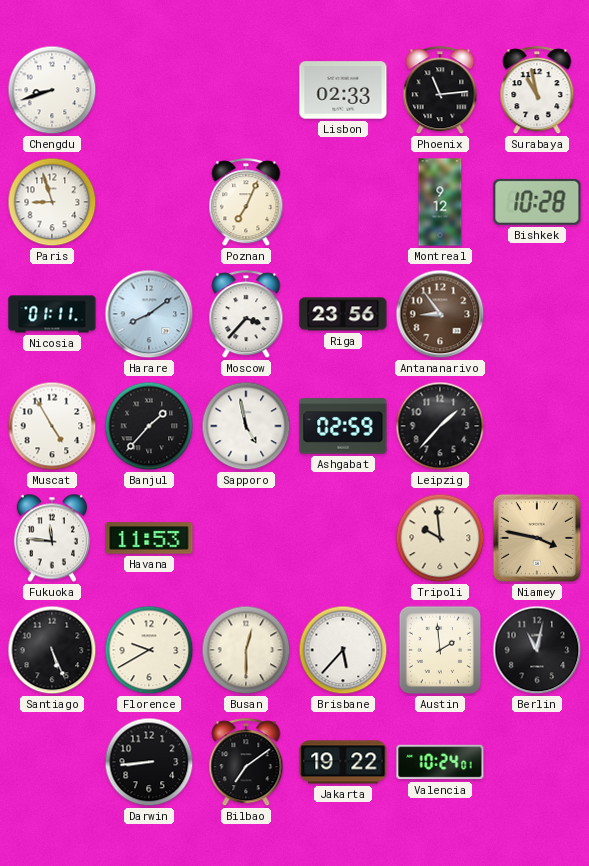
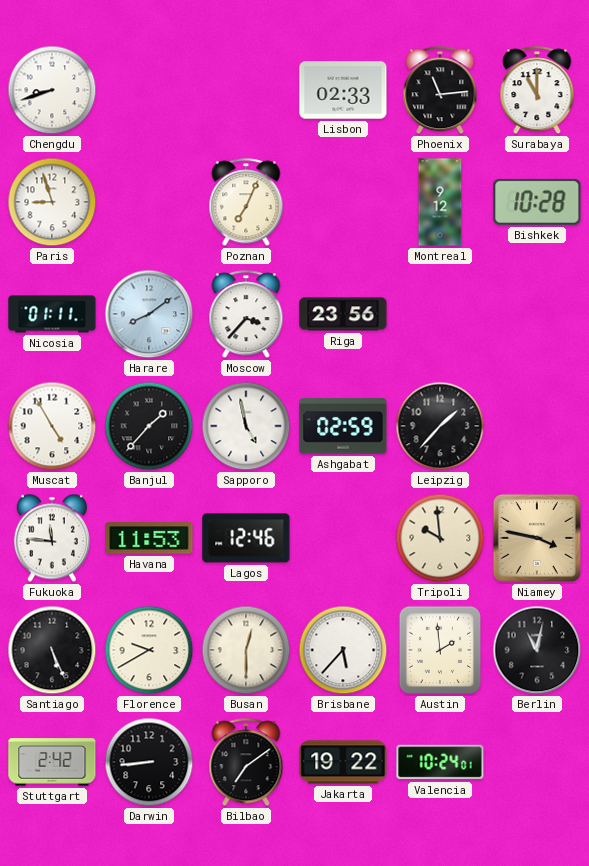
Surabaya: 10:58 -> 11:00
Antananarivo: 8:54 -> none
Lagos: none -> 12:46
Stuttgart: none -> 2:42
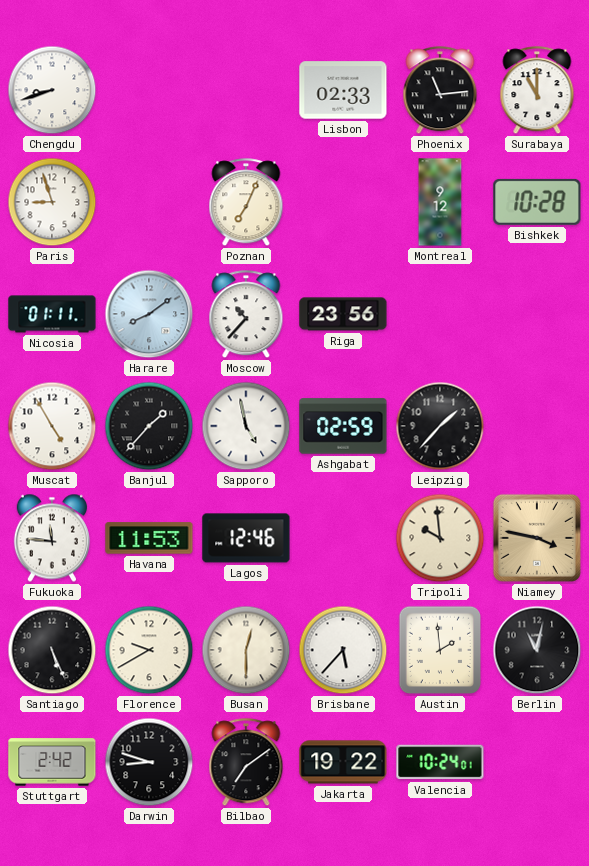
Moscow: 3:37 -> 10:37
Darwin: 8:44 -> 8:48
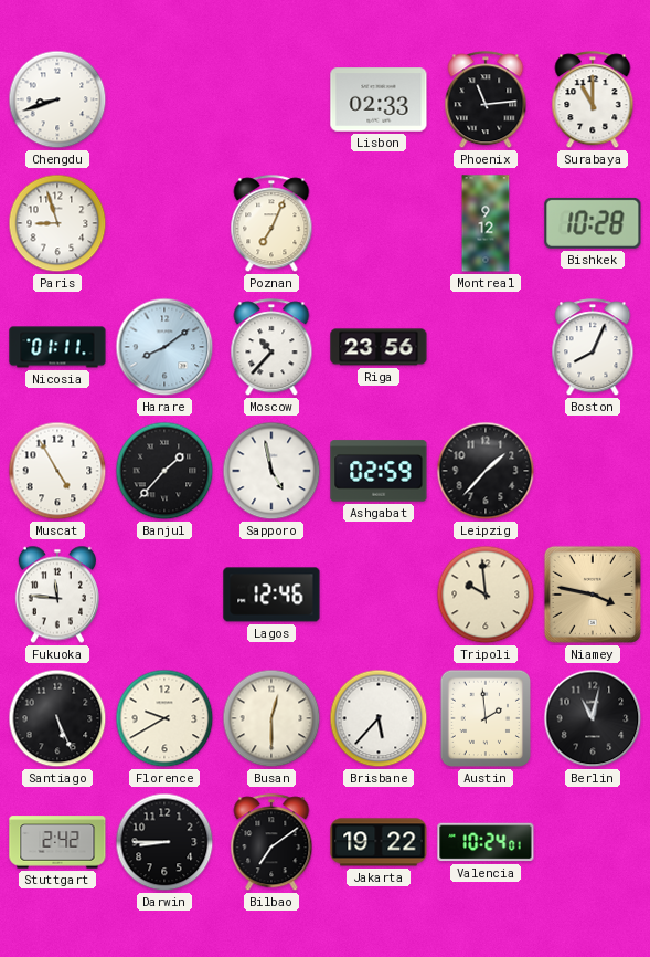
Boston: none -> 8:04
Havana: 11:53 -> none
Darwin: 8:48 -> 8:45
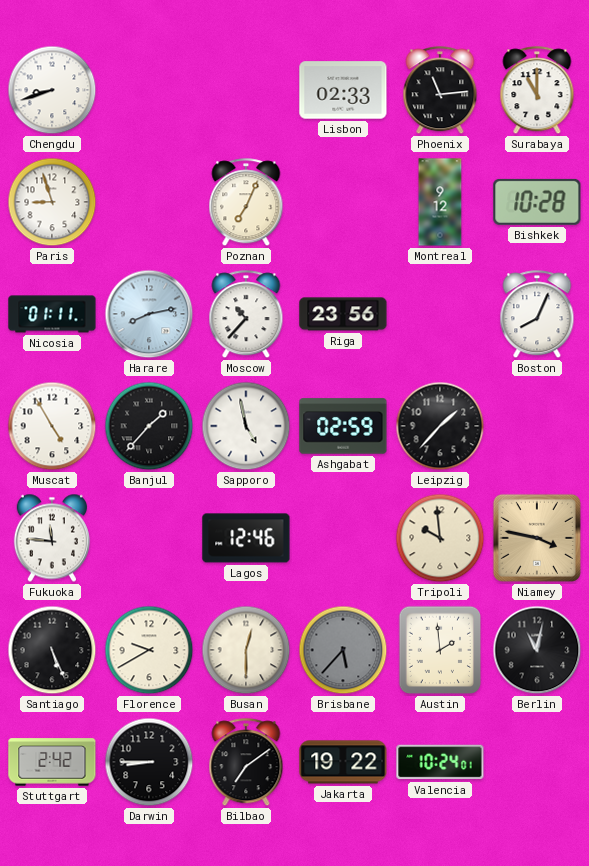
Harare: 8:09 -> 8:13
Brisbane dial: white -> grey
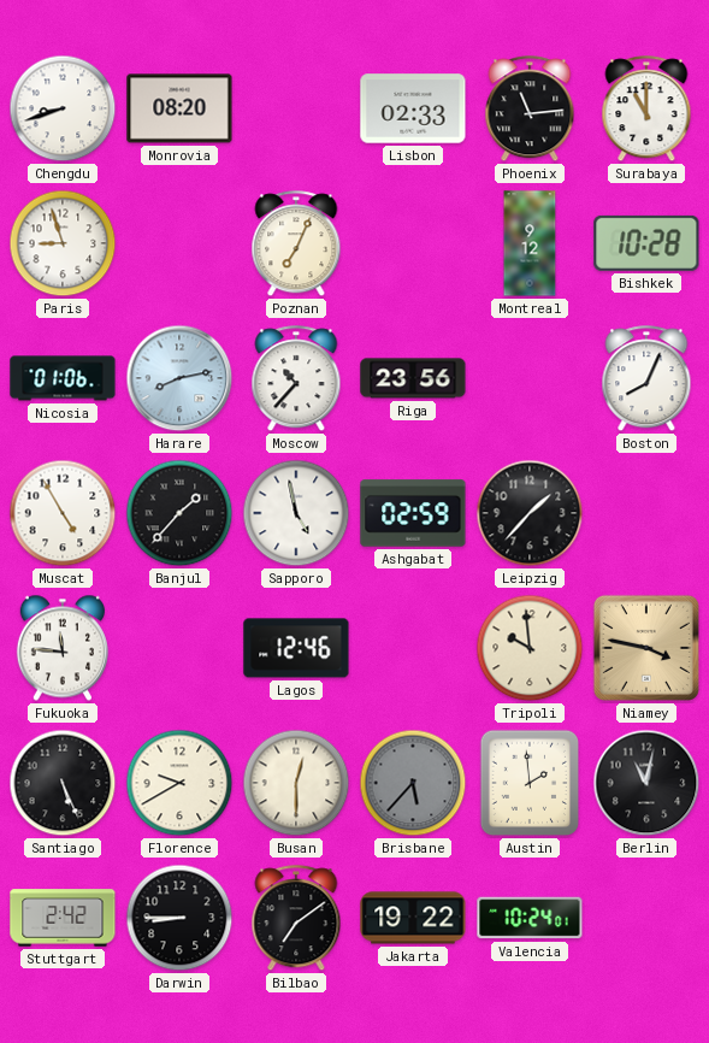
Monrovia: none -> 08:20
Nicosia: 01:11 -> 01:06
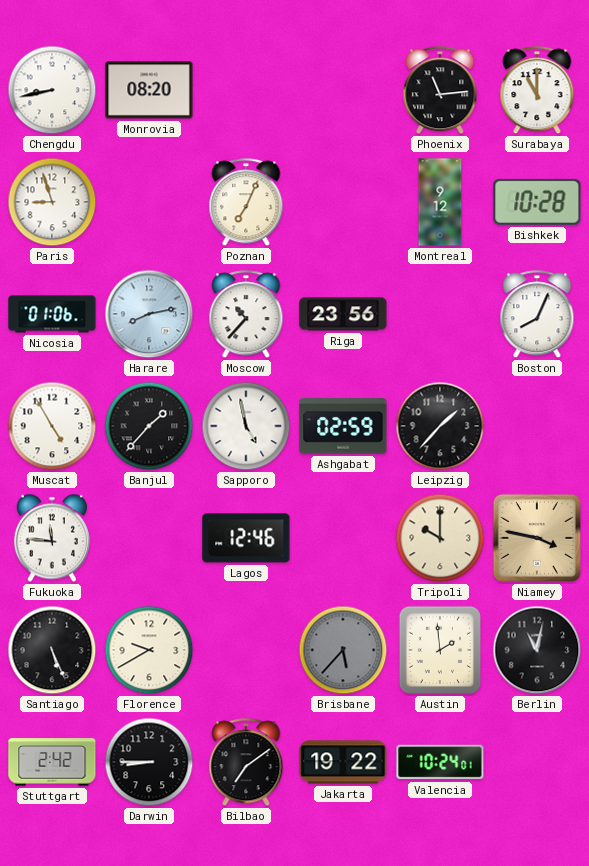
Chengdu: 8:42 -> 8:43
Lisbon: 02:33 -> none
Tripoli: 9:59 -> 10:00
Busan: 12:30 -> none
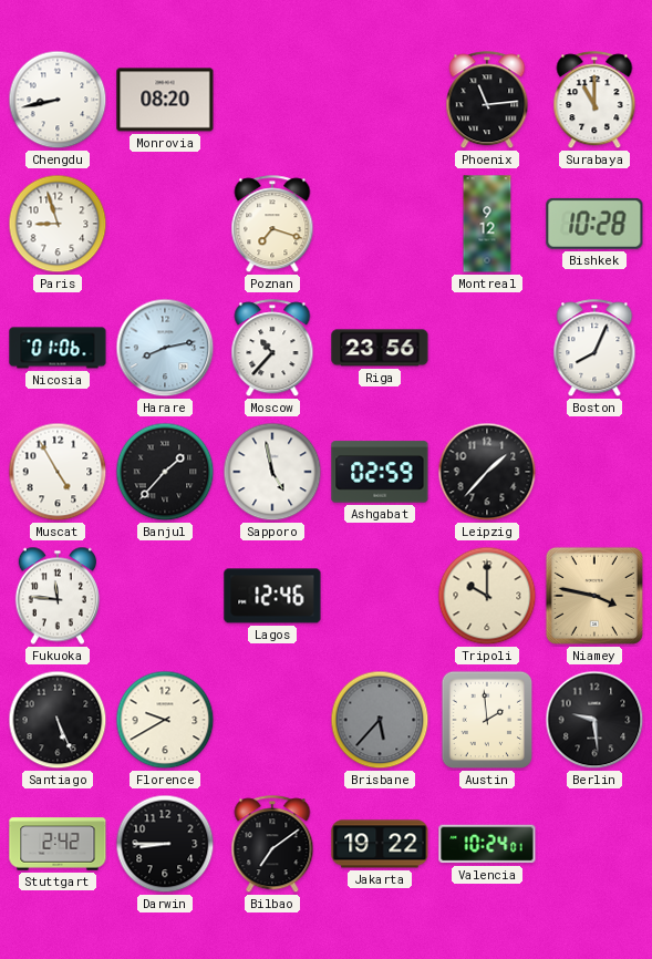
Poznan: 7:04 -> 7:18
Berlin: 11:02 -> 9:29
